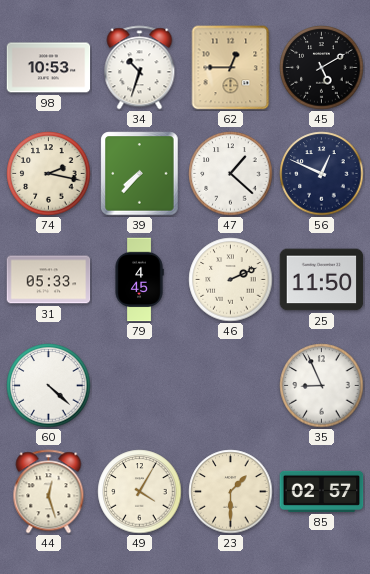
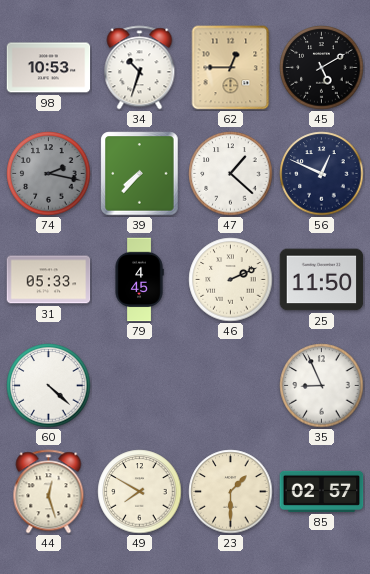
74 dial: cream -> grey
49: 4:05 -> 7:50
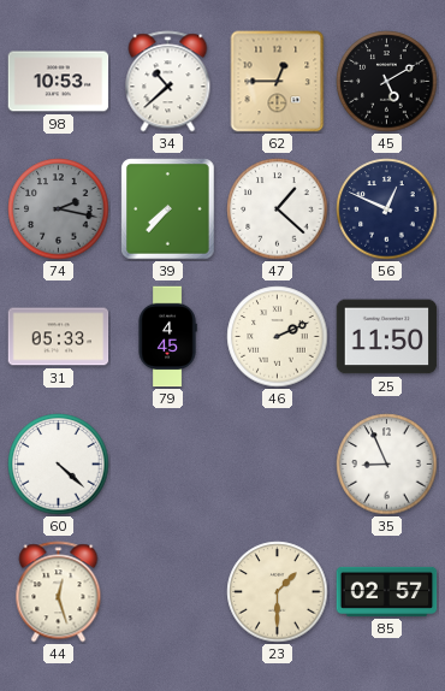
34: 10:33 -> 10:38
49: 7:50 -> none
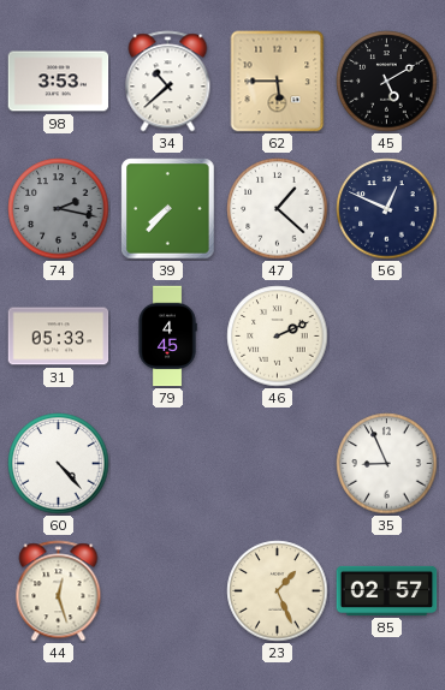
98: 10:53 -> 3:53
62: 12:45 -> 5:45
25: 11:50 -> none
60: 4:22 -> 4:23
23: 1:30 -> 1:26
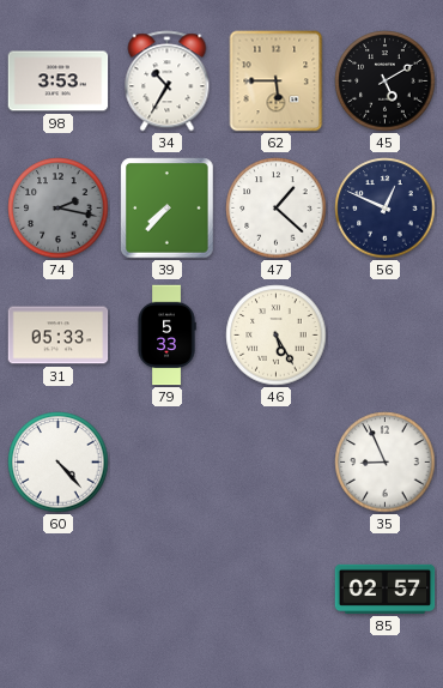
34: 10:38 -> 10:35
79: 4:45 -> 5:33
46: 2:11 -> 5:25
44: 12:27 -> none
23: 1:26 -> none
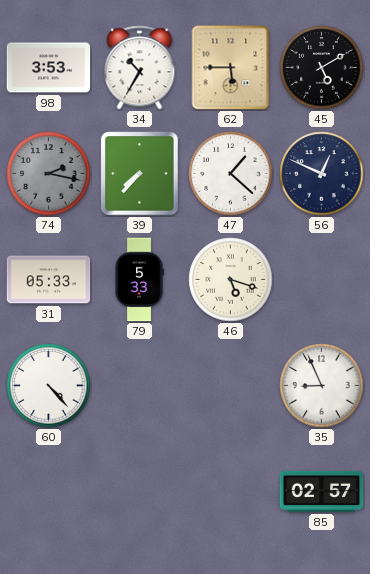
46: 5:25 -> 5:18
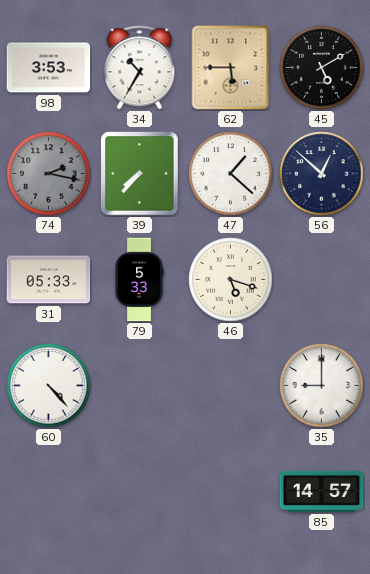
56: 12:49 -> 12:52
35: 8:56 -> 9:00
85: 02:57 -> 14:57
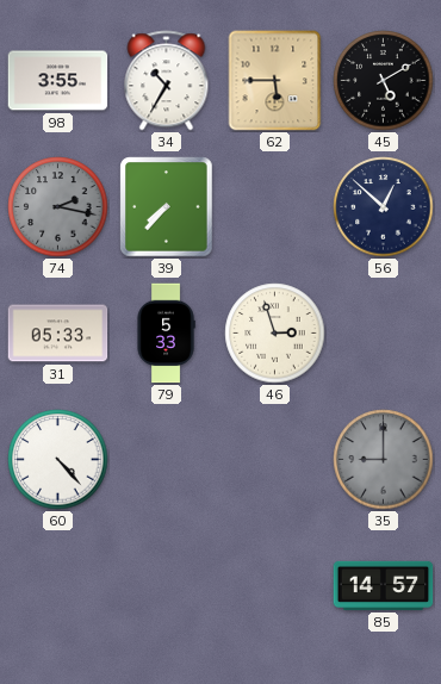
98: 3:53 -> 3:55
47: 1:22 -> none
46: 5:18 -> 2:57
35 dial: white -> grey
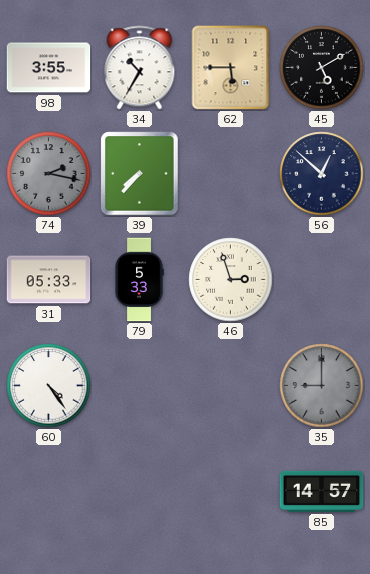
60: 4:23 -> 4:24
